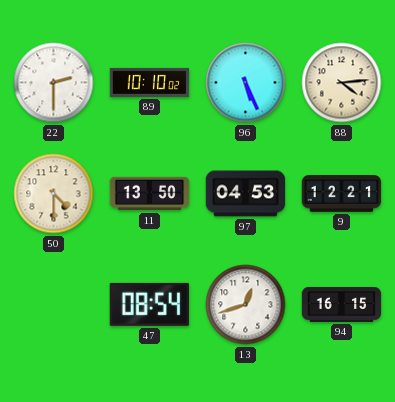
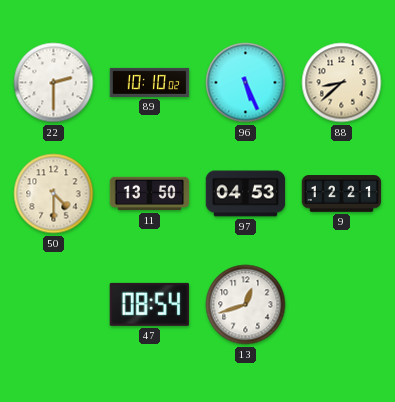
88: 4:14 -> 8:38
94: 16:15 -> none
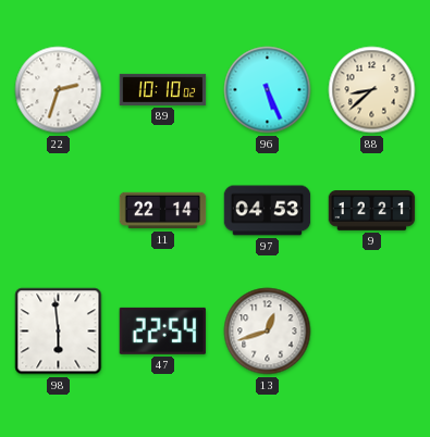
22: 2:30 -> 2:33
50: 4:30 -> none
11: 13:50 -> 22:14
98: none -> 5:59
47: 08:54 -> 22:54
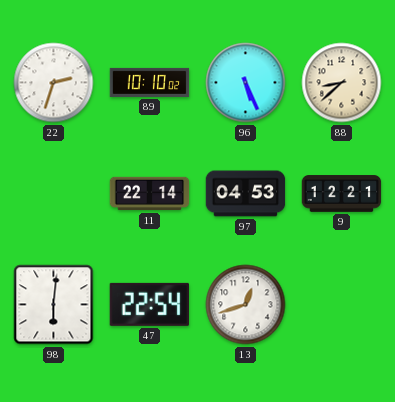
98: 5:59 -> 6:01
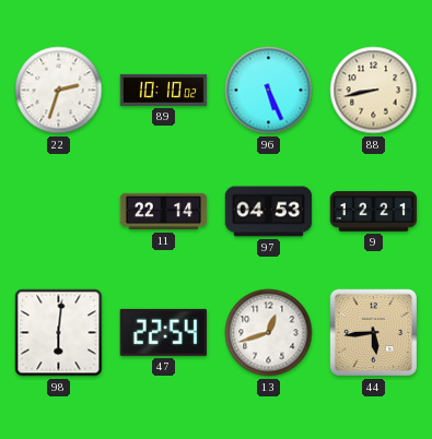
88: 8:38 -> 8:43
44: none -> 5:44
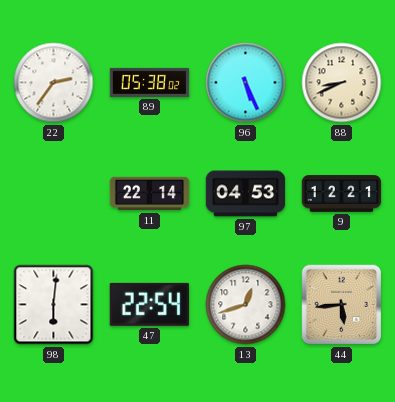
22: 2:33 -> 2:36
89: 10:10 -> 05:38
88: 8:43 -> 8:41
